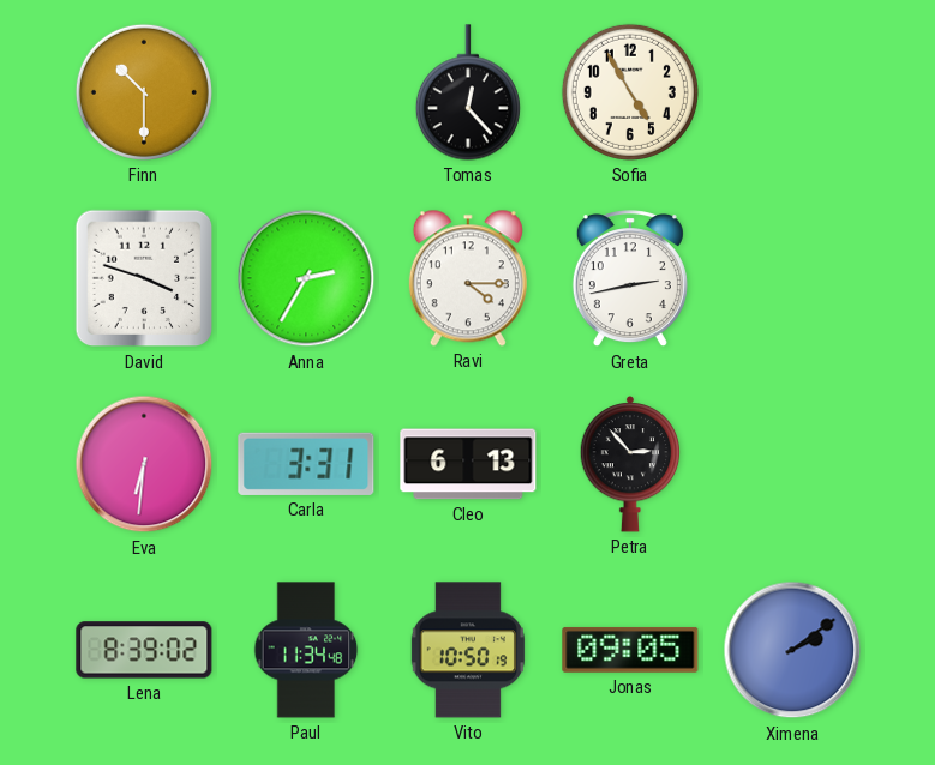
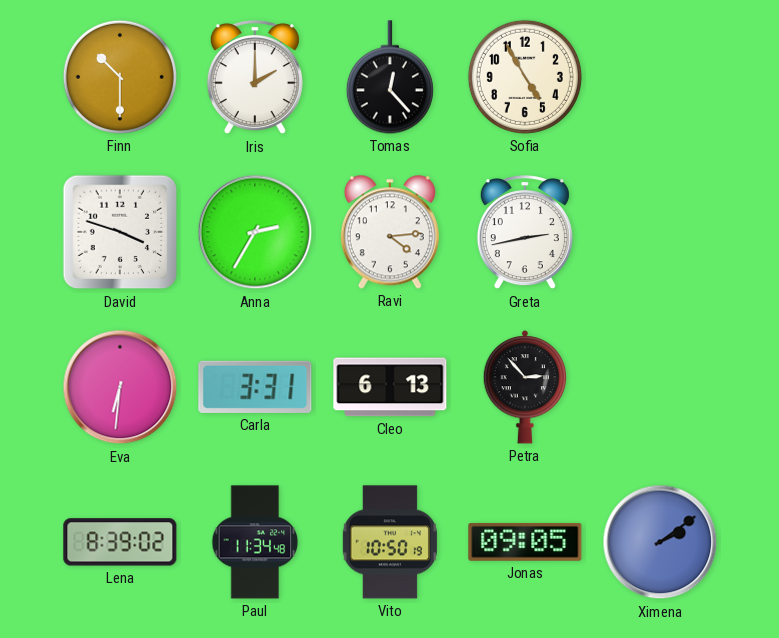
Iris: none -> 2:00
Ravi: 4:15 -> 4:14
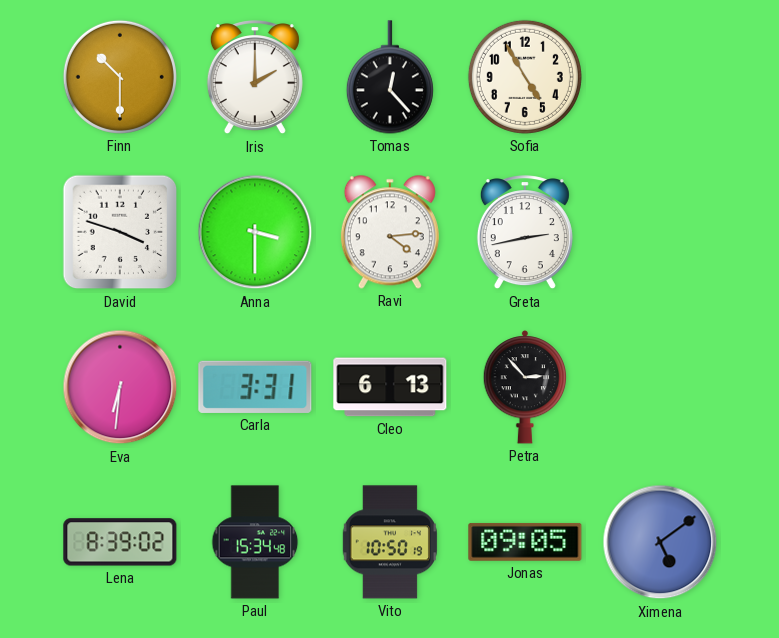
Anna: 2:35 -> 3:30
Paul: 11:34 -> 15:34
Ximena: 2:09 -> 5:09
